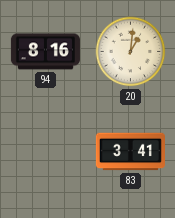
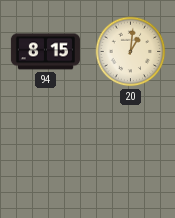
94: 8:16 -> 8:15
83: 3:41 -> none
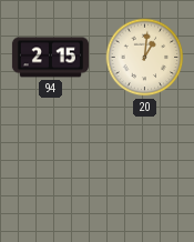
94: 8:15 -> 2:15
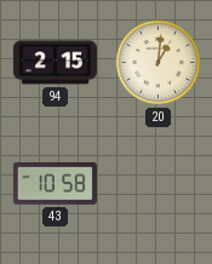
43: none -> 10:58
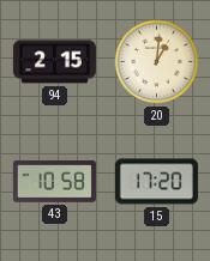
15: none -> 17:20
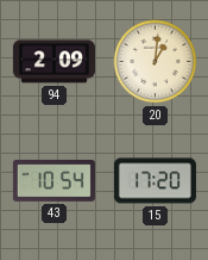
94: 2:15 -> 2:09
43: 10:58 -> 10:54
